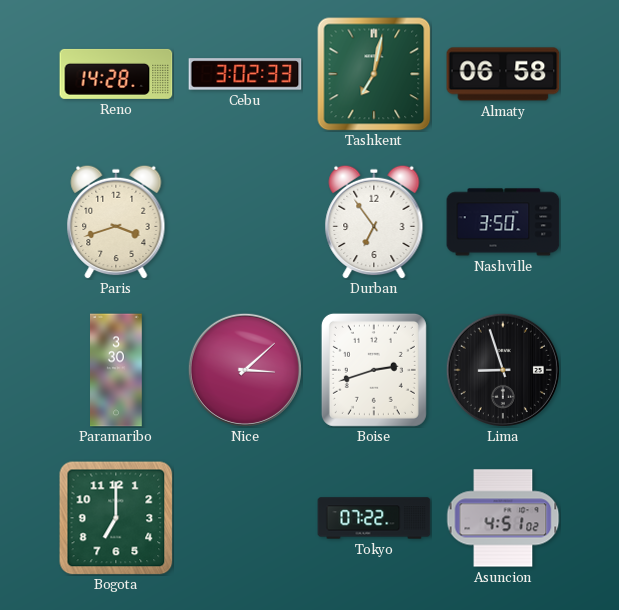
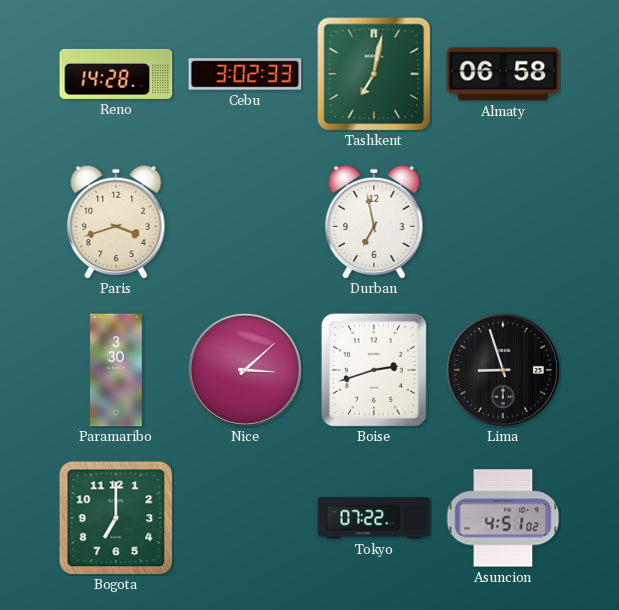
Durban: 6:54 -> 6:58
Nashville: 3:50 -> none
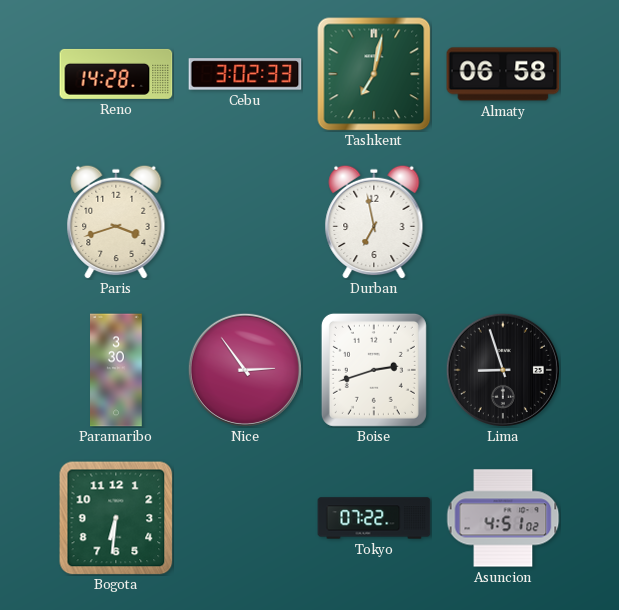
Nice: 3:08 -> 2:54
Bogota: 7:00 -> 6:31
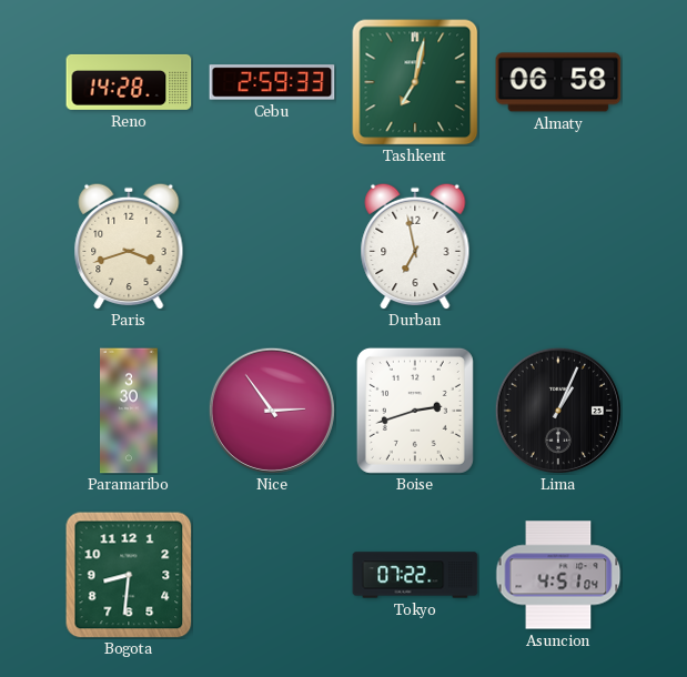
Cebu: 3:02 -> 2:59
Lima: 8:57 -> 1:04
Bogota: 6:31 -> 8:31
Asuncion: 4:51:02 -> 4:51:04
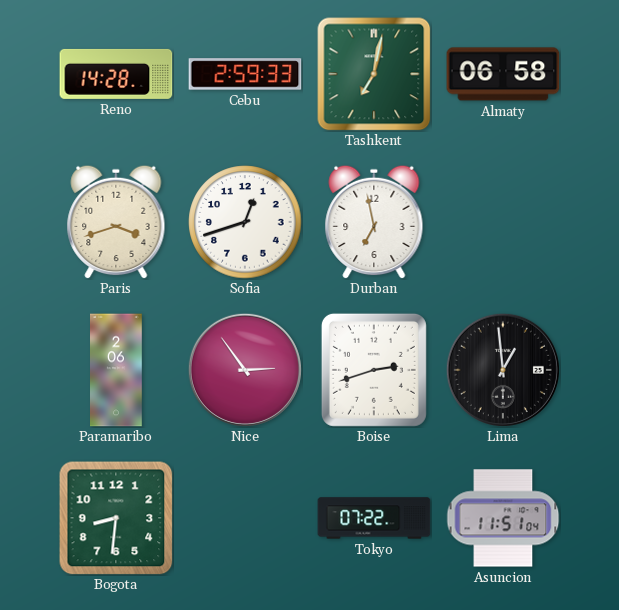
Sofia: none -> 12:42
Paramaribo: 3:30 -> 2:06
Lima: 1:04 -> 12:59
Asuncion: 4:51 -> 11:51
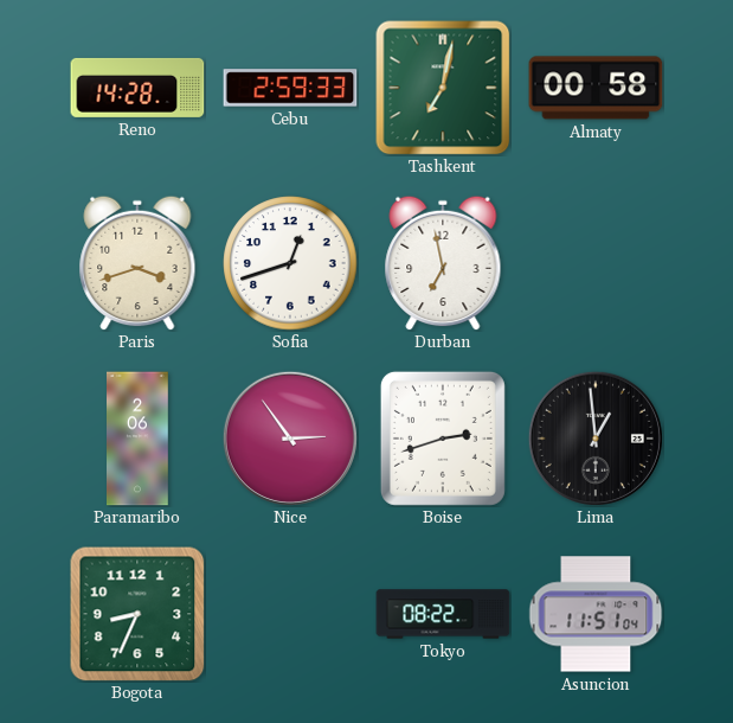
Almaty: 06:58 -> 00:58
Bogota: 8:31 -> 8:34
Tokyo: 07:22 -> 08:22
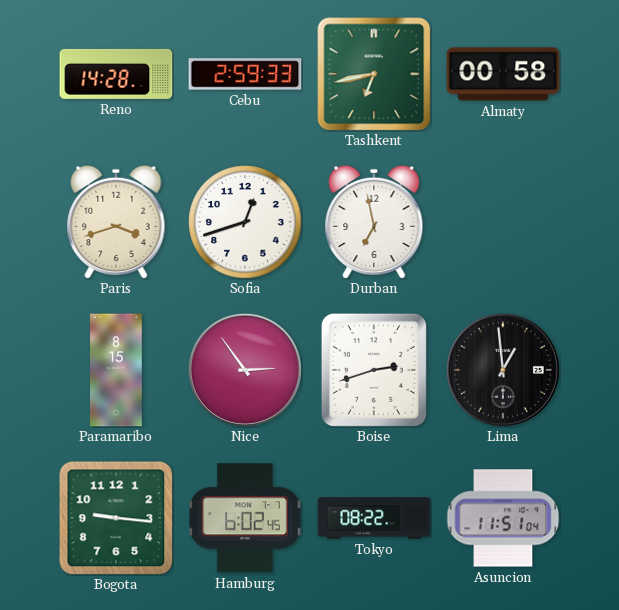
Tashkent: 7:02 -> 6:43
Paramaribo: 2:06 -> 8:15
Bogota: 8:34 -> 9:16
Hamburg: none -> 6:02
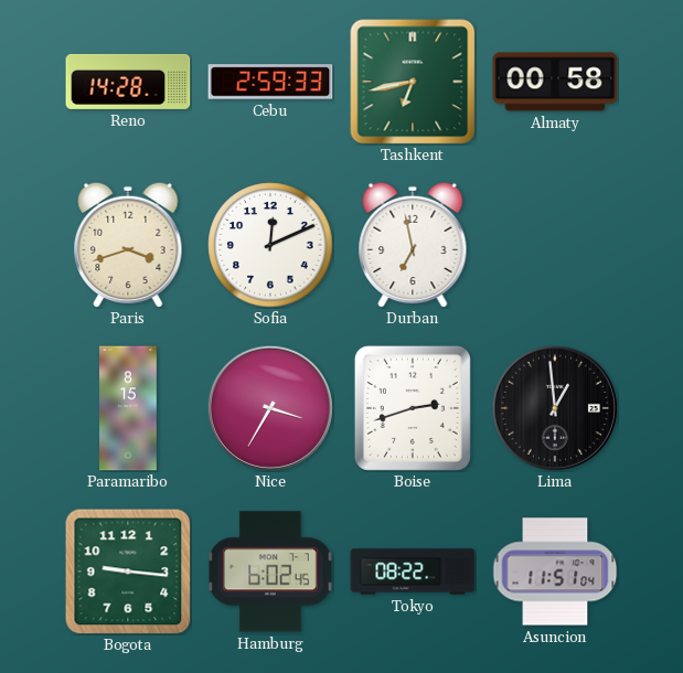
Sofia: 12:42 -> 12:11
Nice: 2:54 -> 3:35
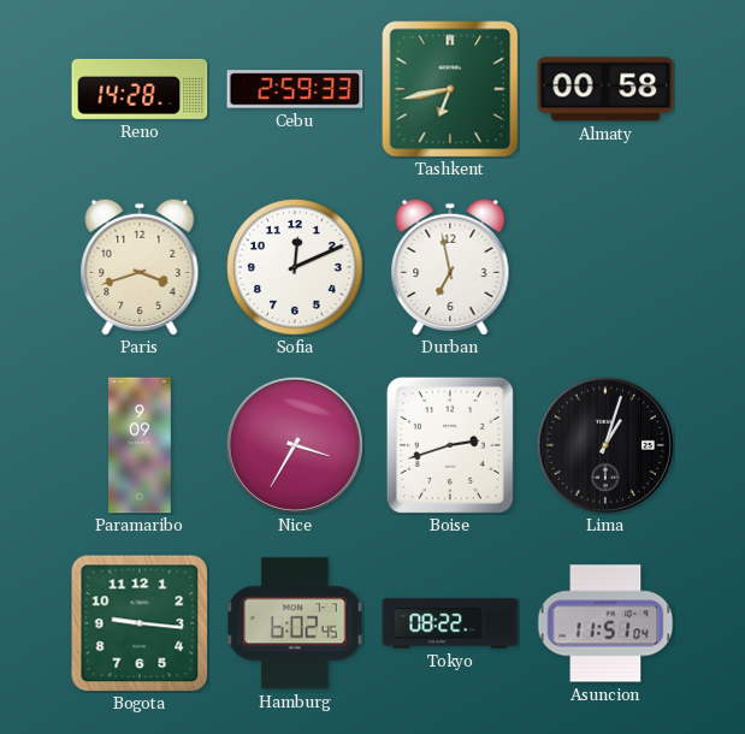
Paramaribo: 8:15 -> 9:09
Lima: 12:59 -> 1:03
